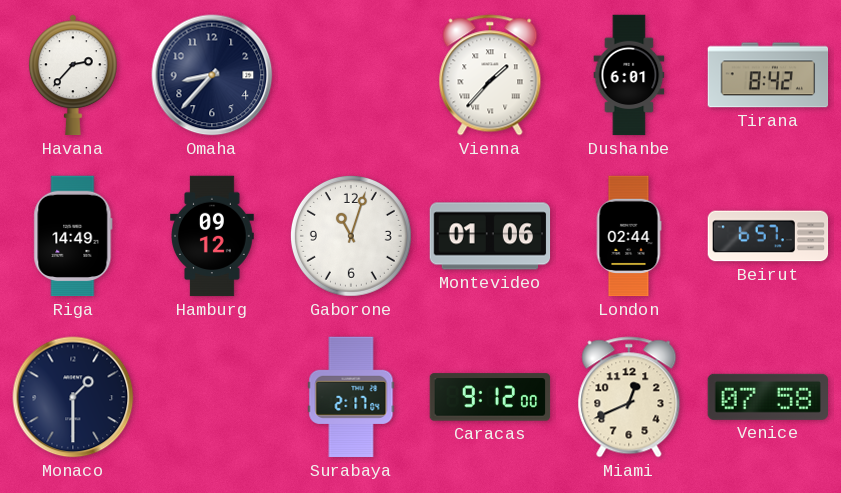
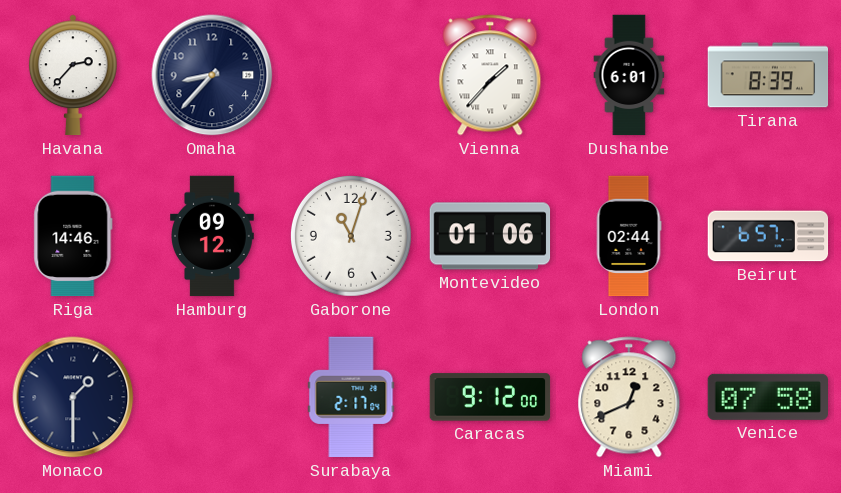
Tirana: 8:42 -> 8:39
Riga: 14:49 -> 14:46
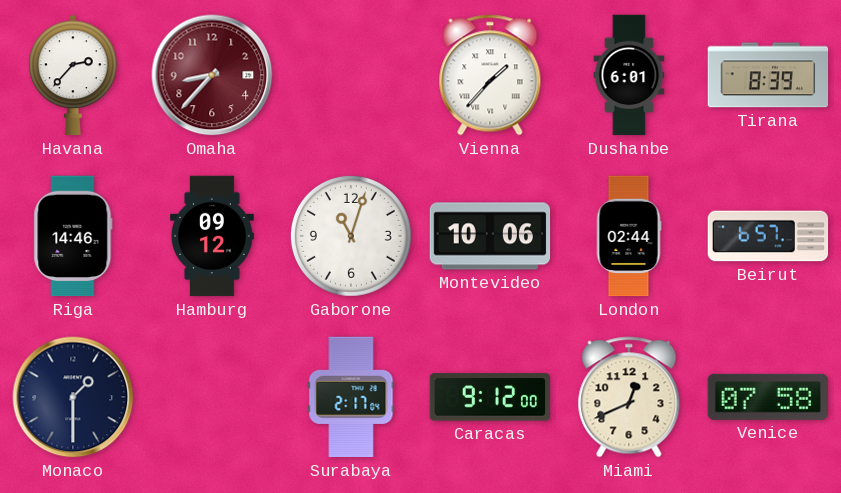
Omaha dial: navy -> burgundy
Montevideo: 01:06 -> 10:06
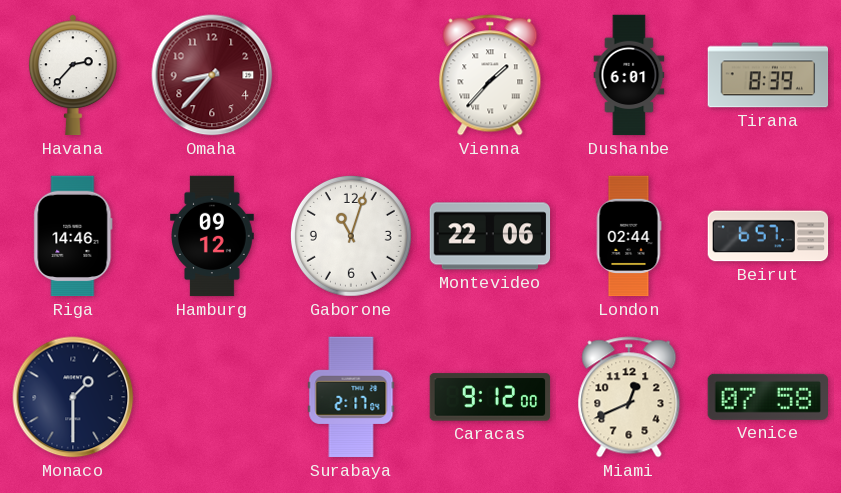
Montevideo: 10:06 -> 22:06
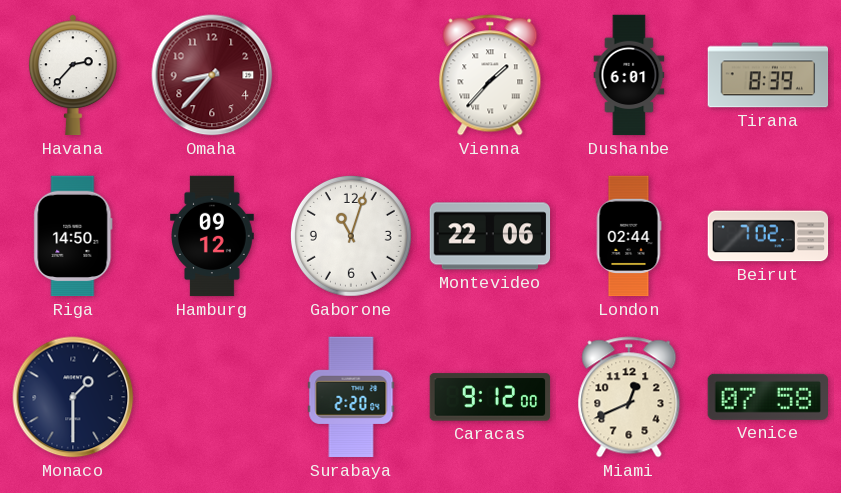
Riga: 14:46 -> 14:50
Beirut: 6:57 -> 7:02
Surabaya: 2:17 -> 2:20
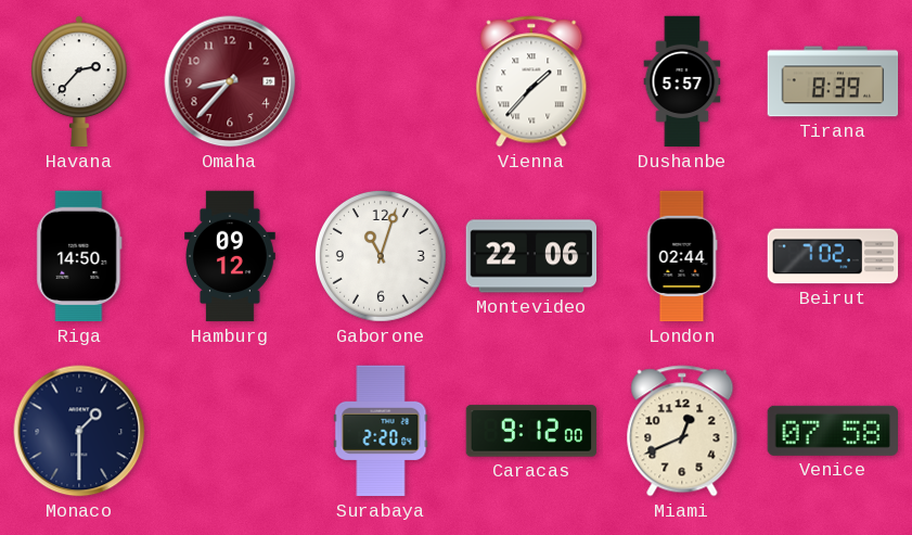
Dushanbe: 6:01 -> 5:57
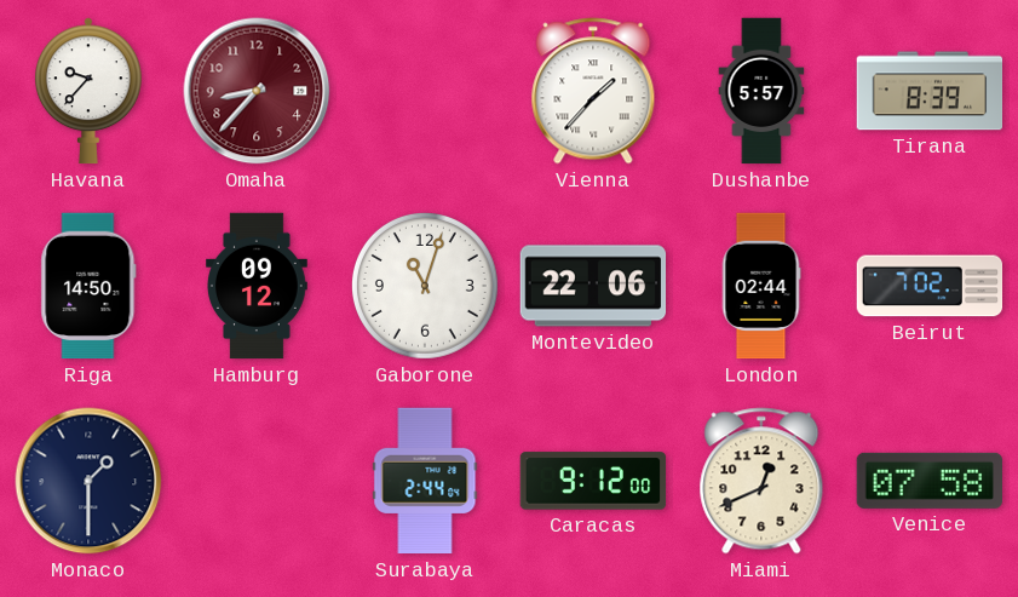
Havana: 2:37 -> 9:37
Surabaya: 2:20 -> 2:44
